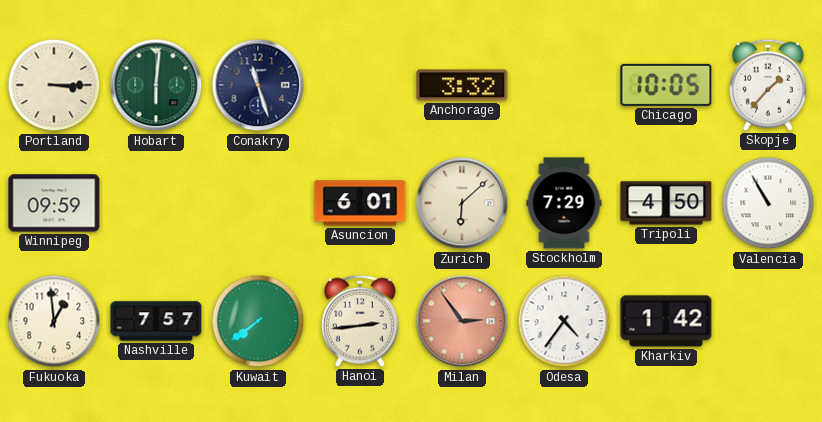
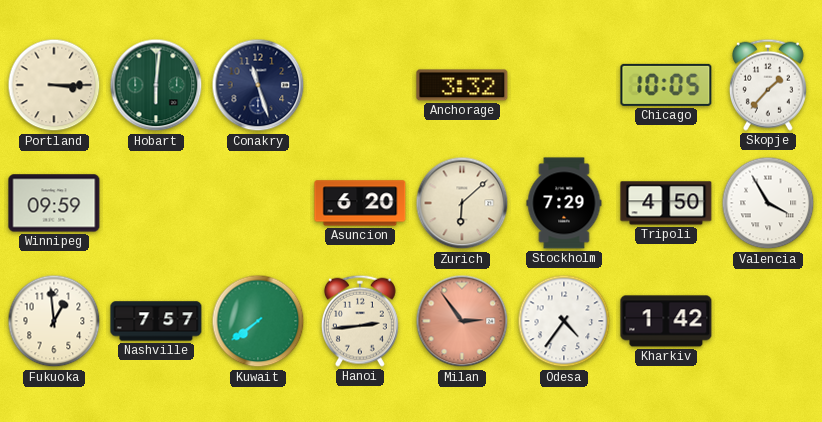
Asuncion: 6:01 -> 6:20
Valencia: 10:55 -> 3:55
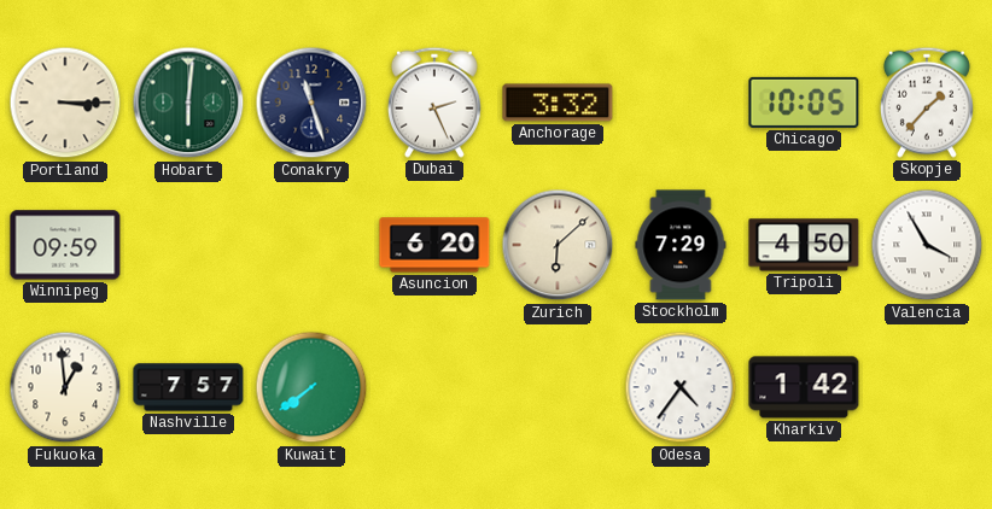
Dubai: none -> 2:26
Hanoi: 2:44 -> none
Milan: 2:54 -> none
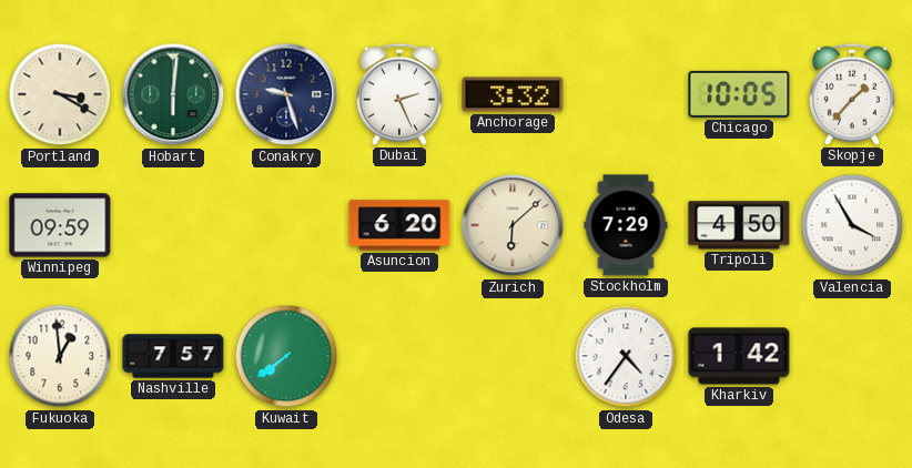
Portland: 3:15 -> 3:20
Conakry: 11:27 -> 9:27
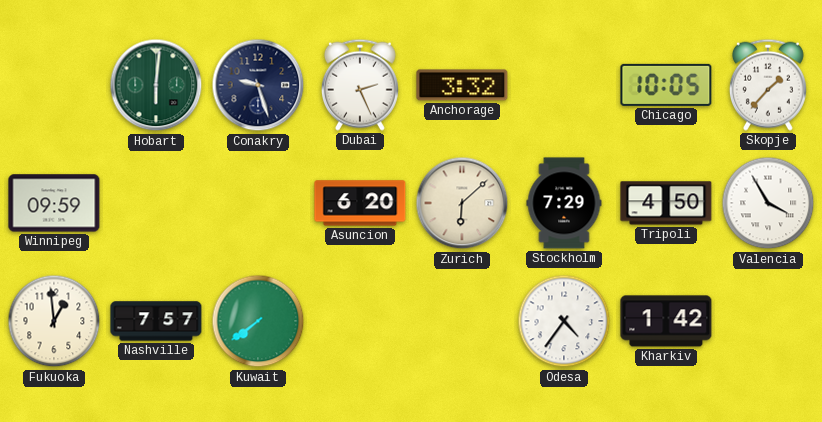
Portland: 3:20 -> none
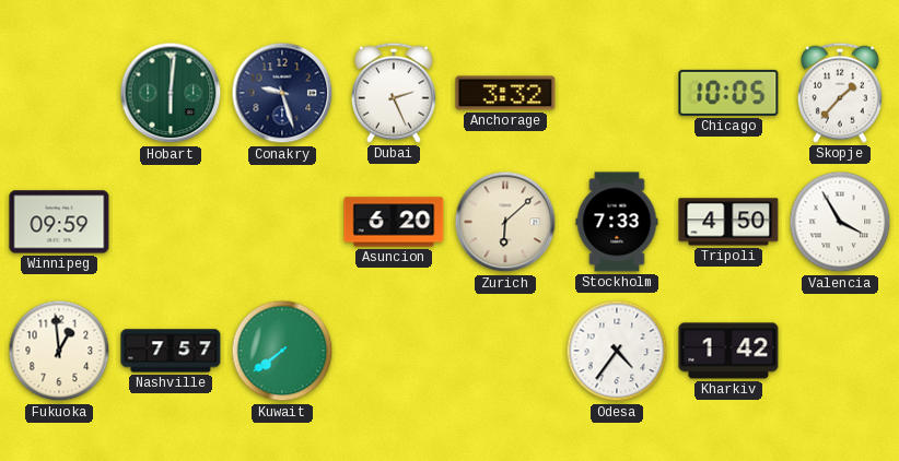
Stockholm: 7:29 -> 7:33
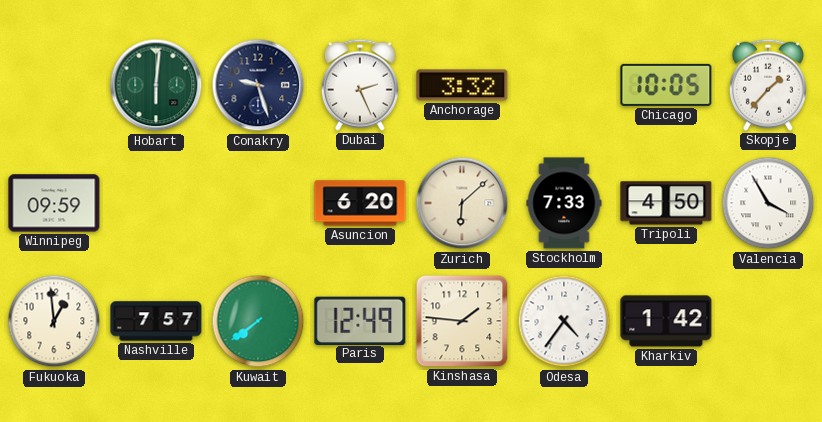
Paris: none -> 12:49
Kinshasa: none -> 1:46
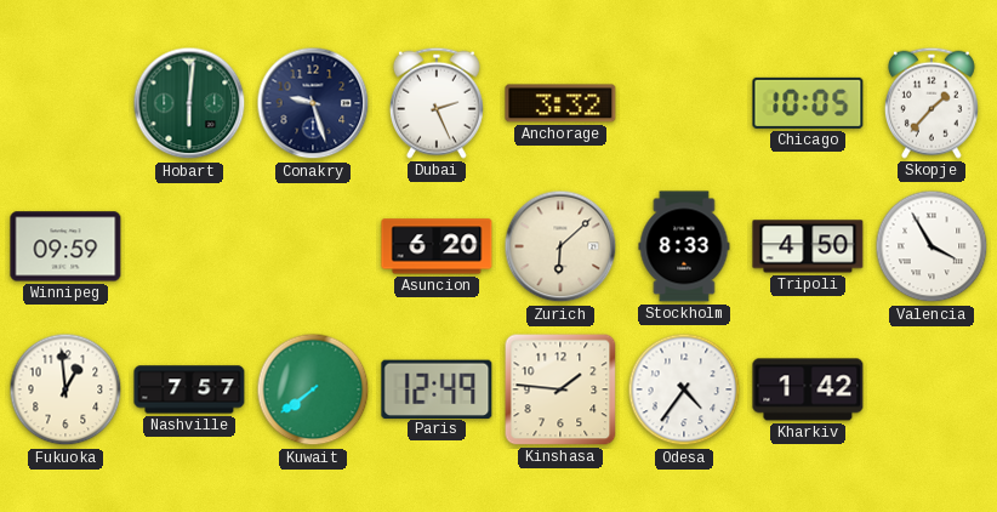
Stockholm: 7:33 -> 8:33
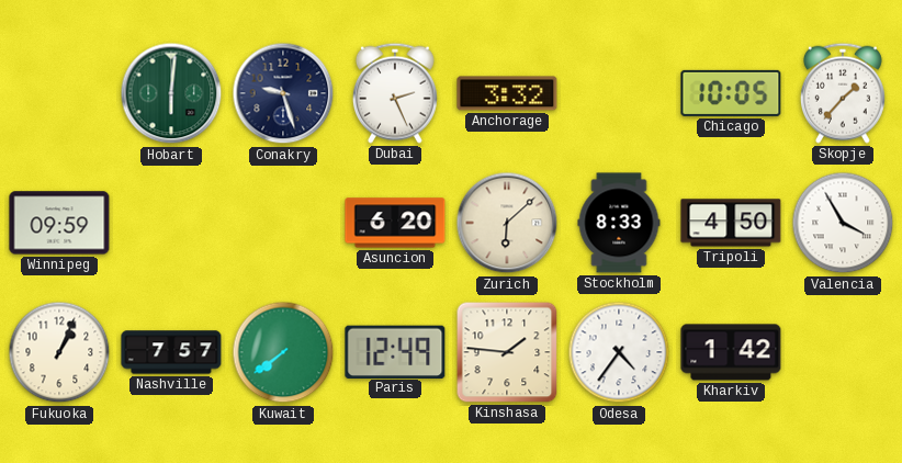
Fukuoka: 12:59 -> 1:04
